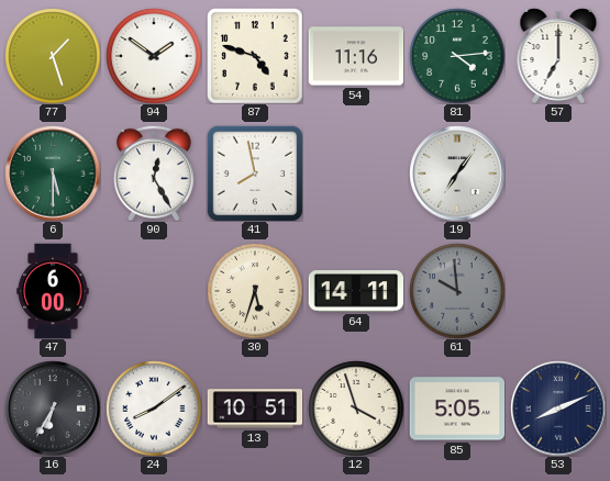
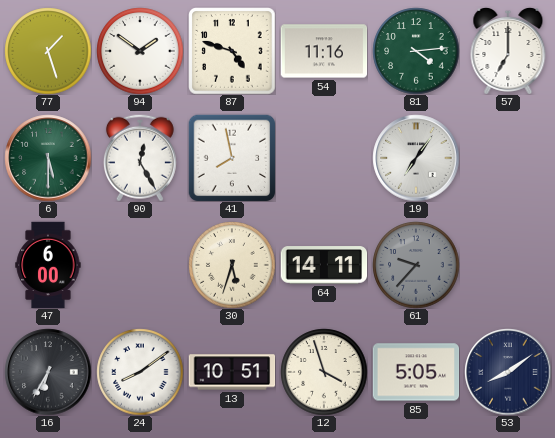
61: 9:59 -> 9:37
53: 8:11 -> 8:09
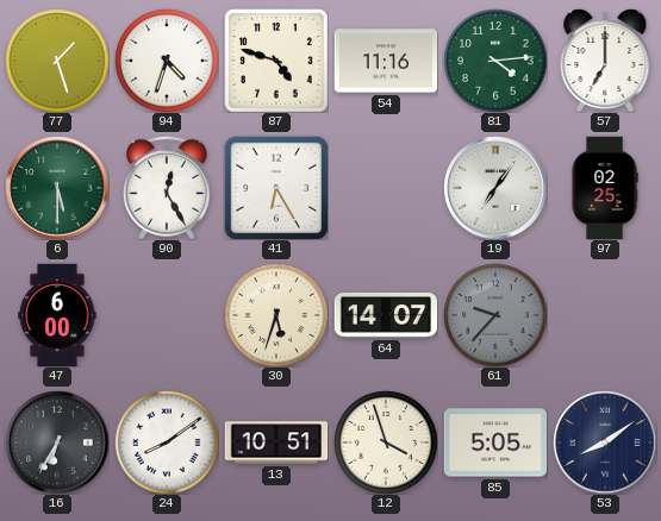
94: 1:51 -> 4:33
41: 7:58 -> 6:25
97: none -> 02:25
64: 14:11 -> 14:07
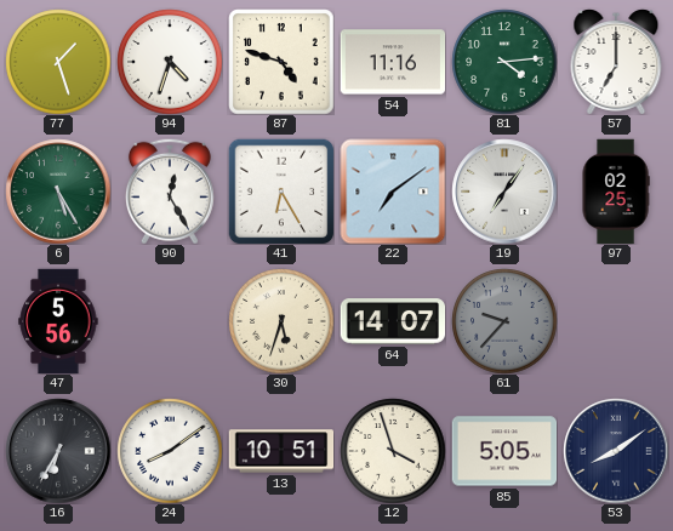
6: 5:30 -> 5:25
22: none -> 7:09
47: 6:00 -> 5:56
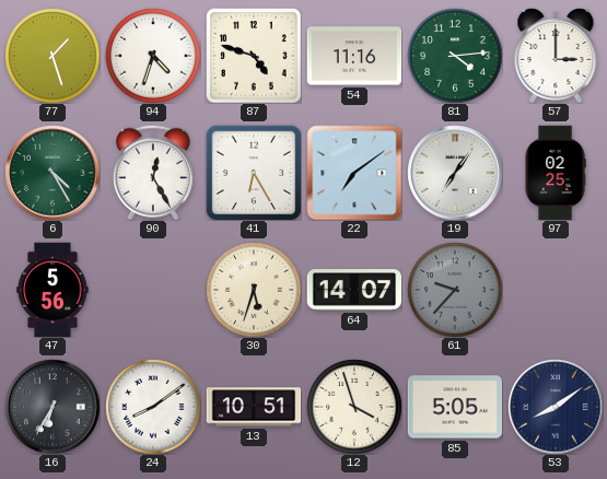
57: 7:00 -> 3:00
6: 5:25 -> 4:25
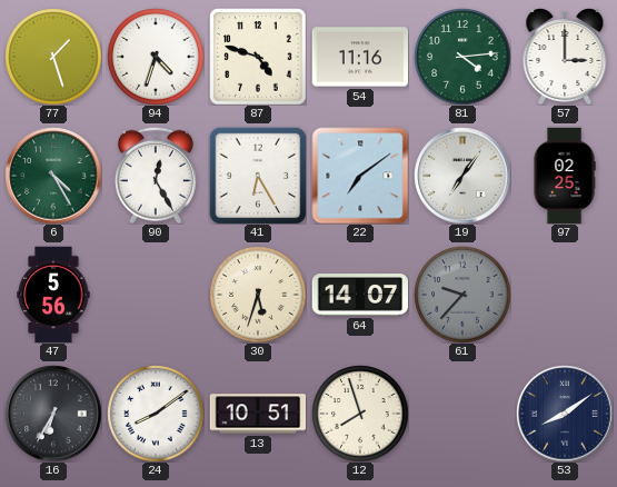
12: 3:57 -> 7:57
85: 5:05 -> none
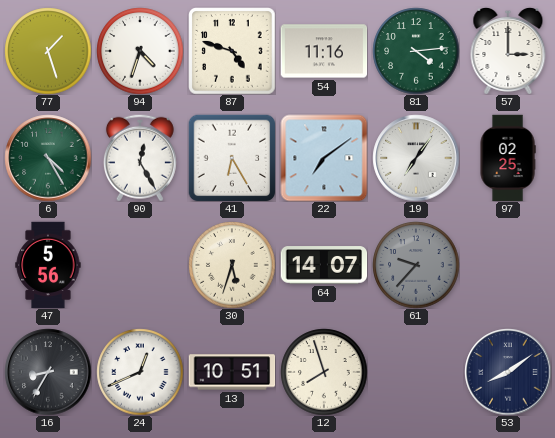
16: 6:35 -> 8:35
24: 8:09 -> 12:41
